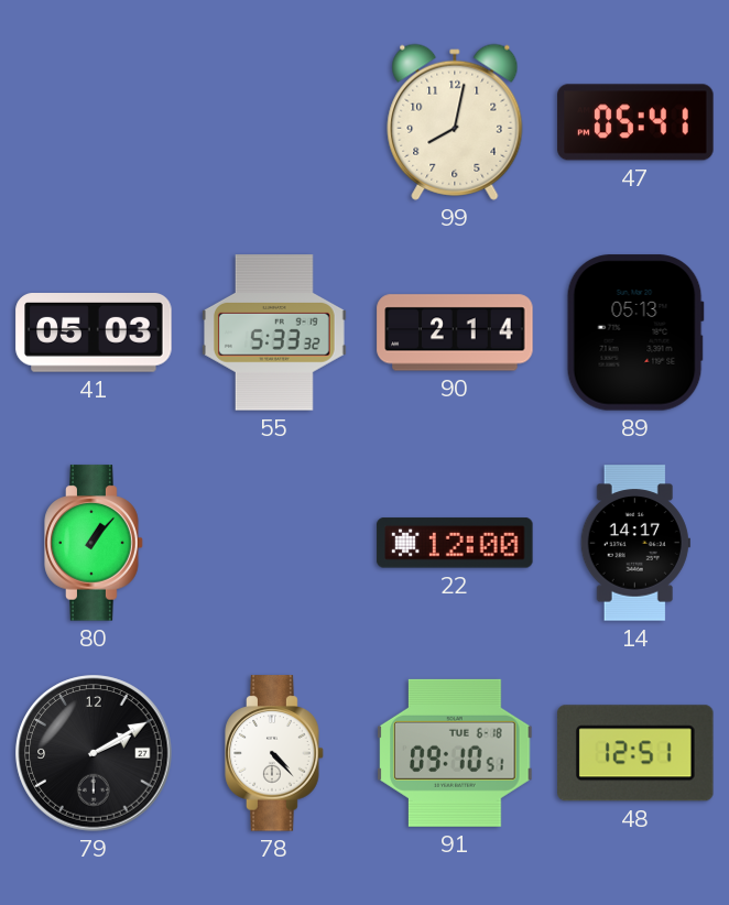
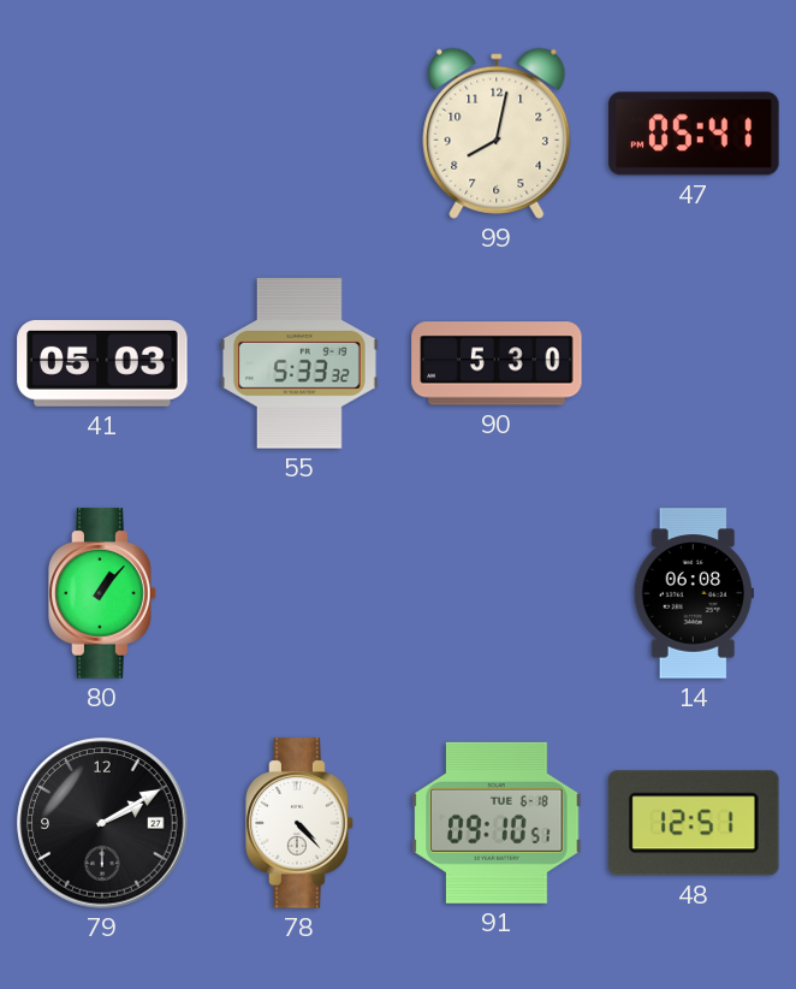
90: 2:14 -> 5:30
89: 05:13 -> none
22: 12:00 -> none
14: 14:17 -> 06:08
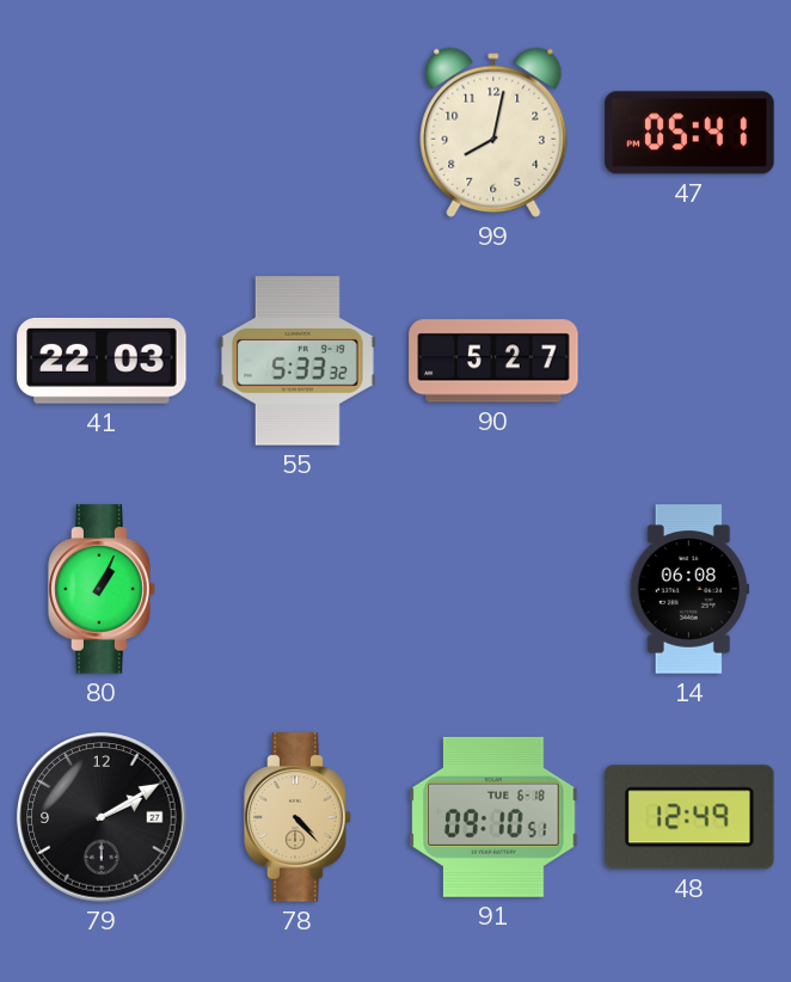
41: 05:03 -> 22:03
90: 5:30 -> 5:27
80: 1:07 -> 1:04
78 dial: white -> champagne
48: 12:51 -> 12:49
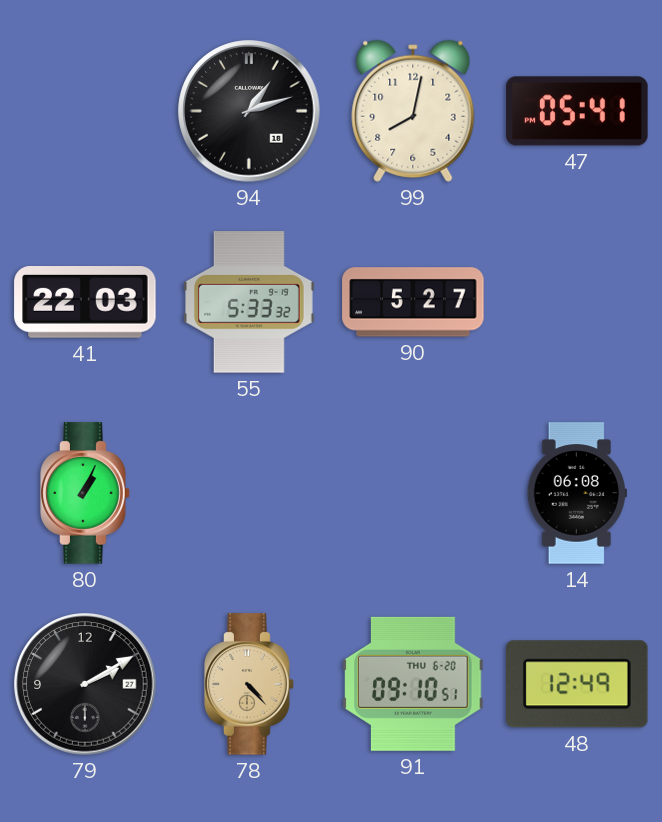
94: none -> 1:12
91 date: TUE 6-18 -> THU 6-20
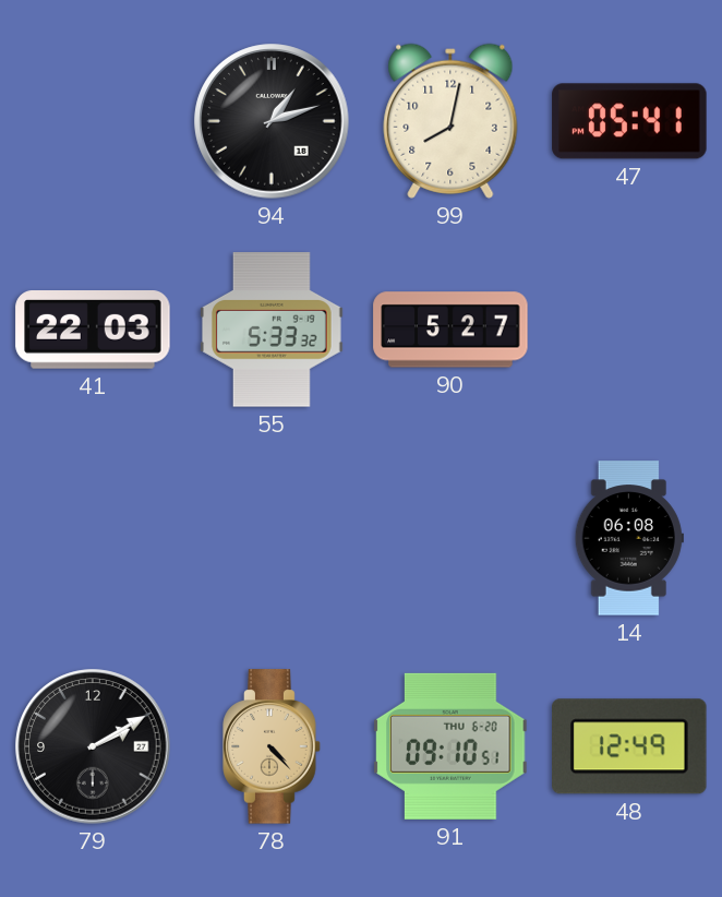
80: 1:04 -> none
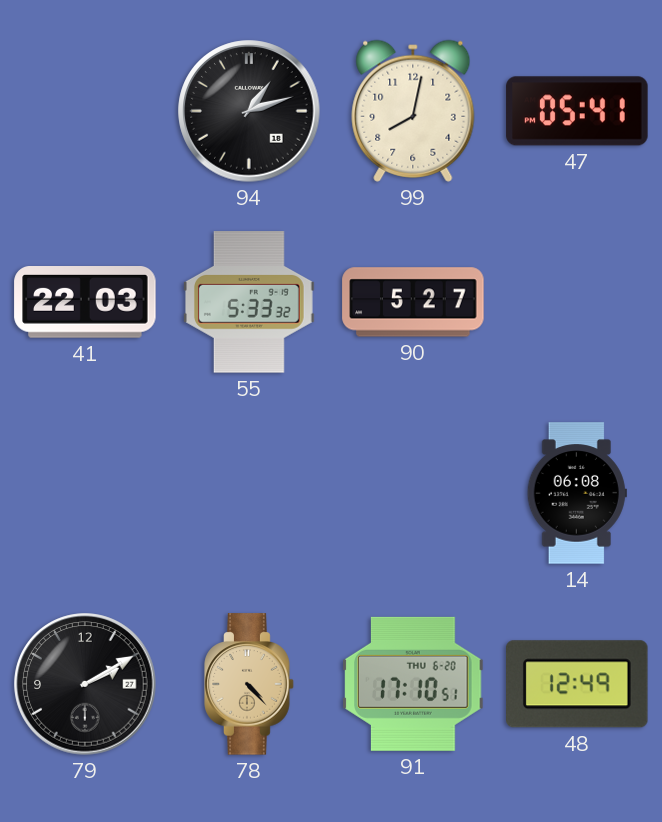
91: 09:10 -> 17:10
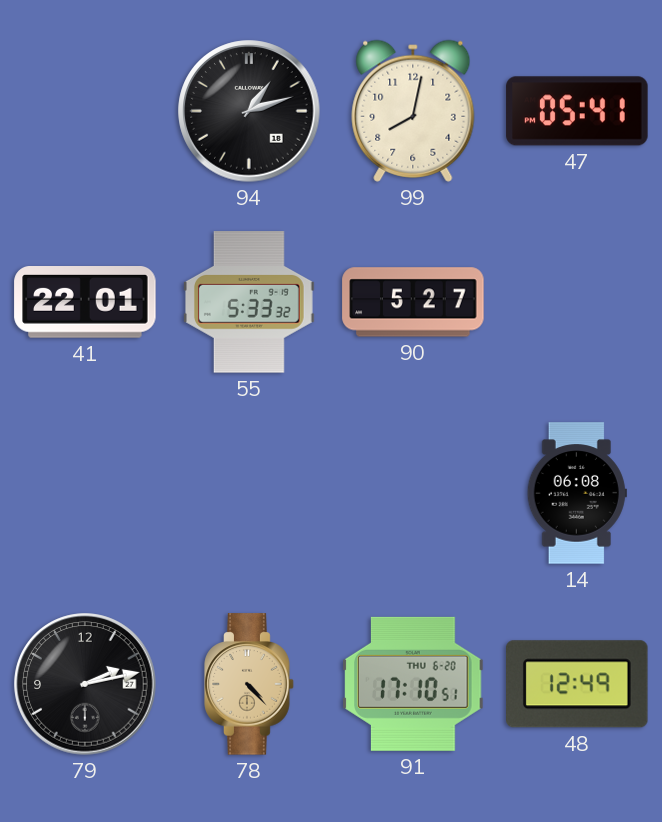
41: 22:03 -> 22:01
79: 2:10 -> 2:13
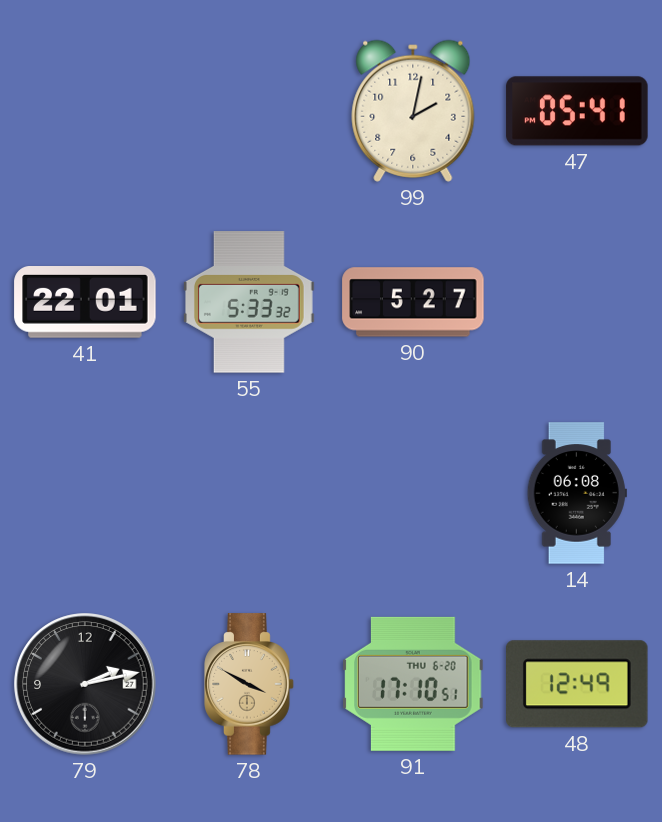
94: 1:12 -> none
99: 8:02 -> 2:02
78: 4:23 -> 3:50
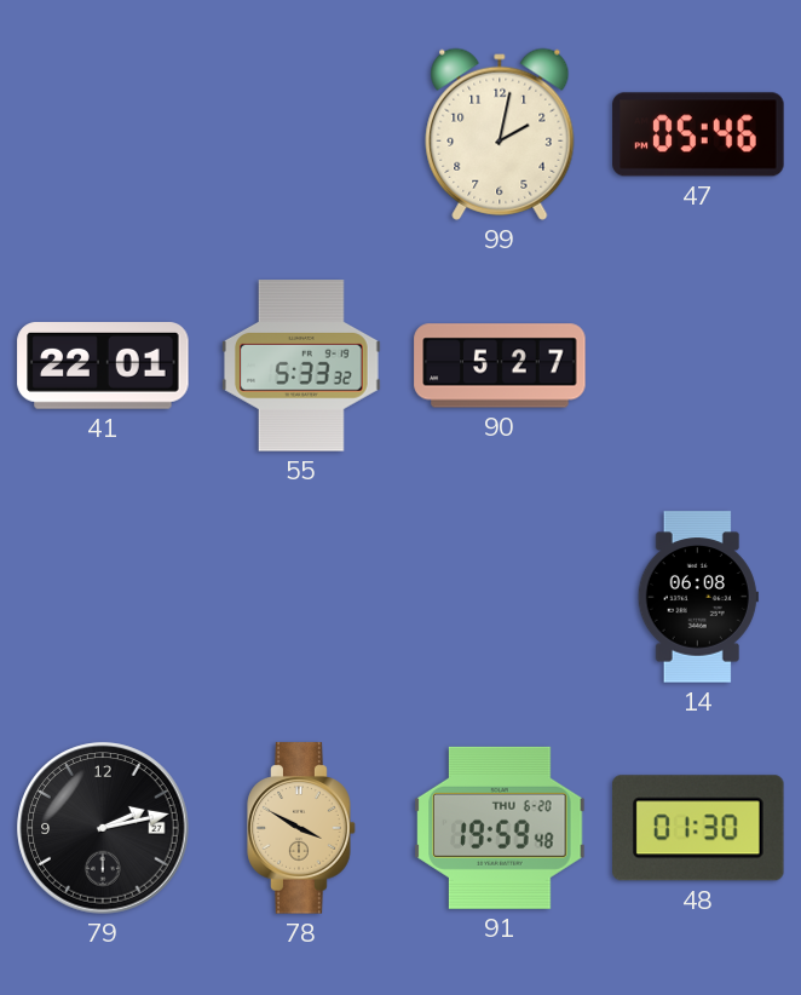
47: 05:41 -> 05:46
91: 17:10 -> 19:59
48: 12:49 -> 01:30
